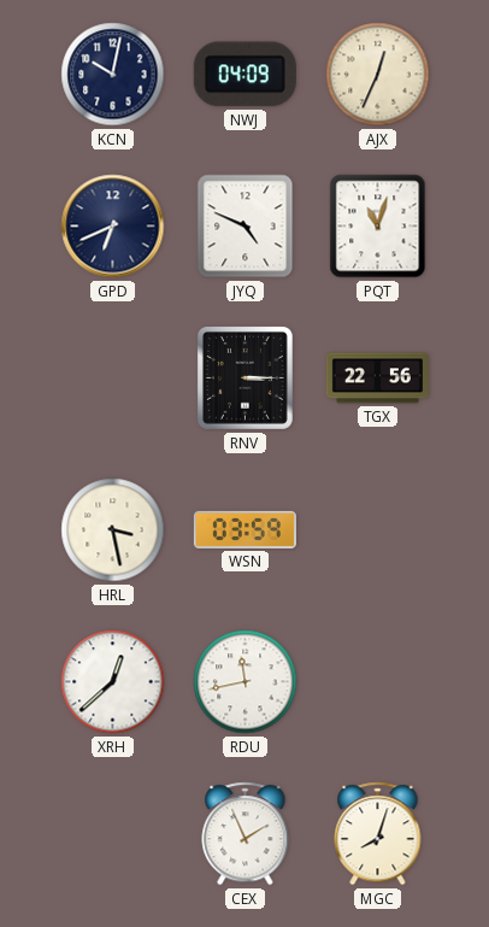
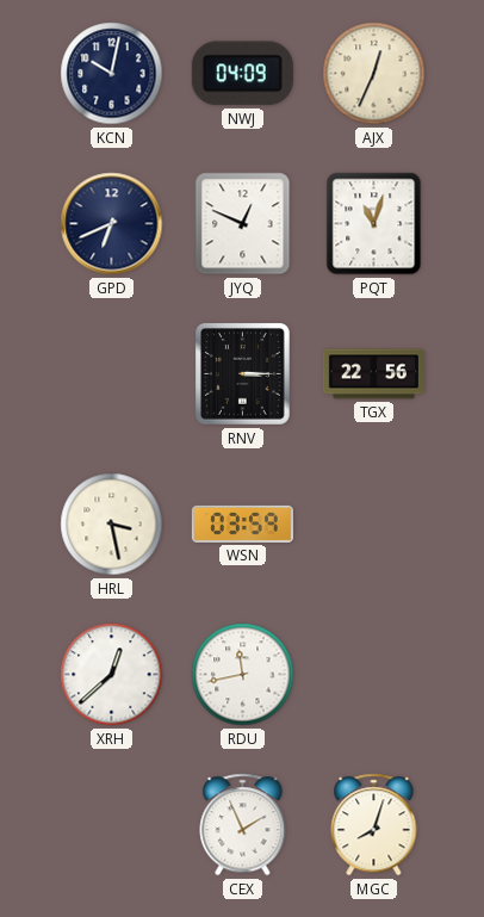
JYQ: 4:49 -> 12:49
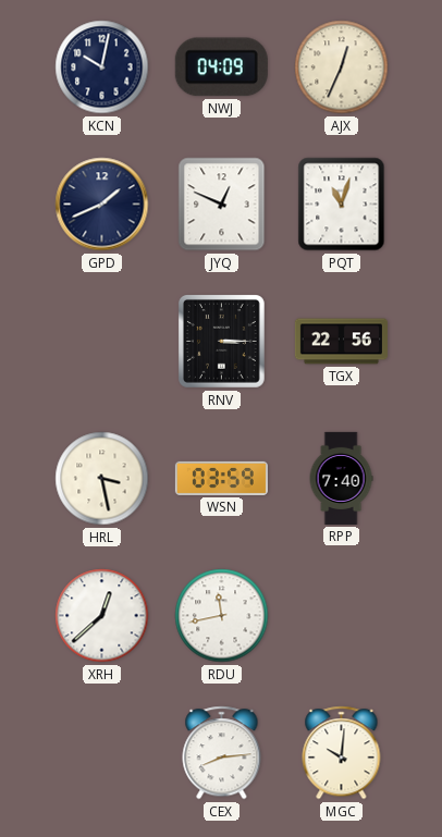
GPD: 6:41 -> 1:41
RPP: none -> 7:40
CEX: 1:56 -> 8:14
MGC: 8:03 -> 10:01
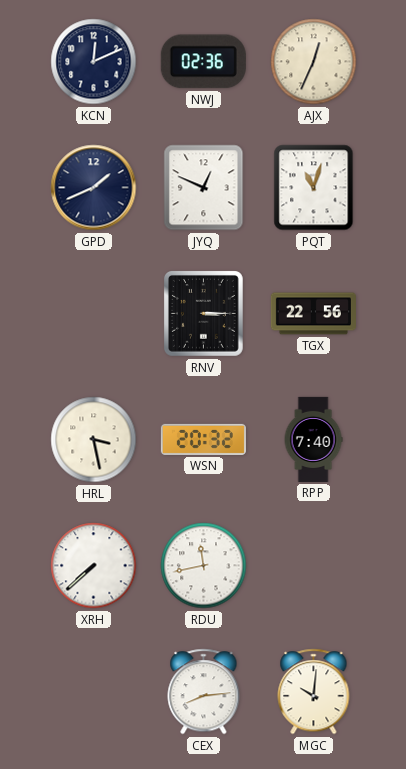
KCN: 10:02 -> 12:11
NWJ: 04:09 -> 02:36
WSN: 03:59 -> 20:32
XRH: 12:38 -> 7:38
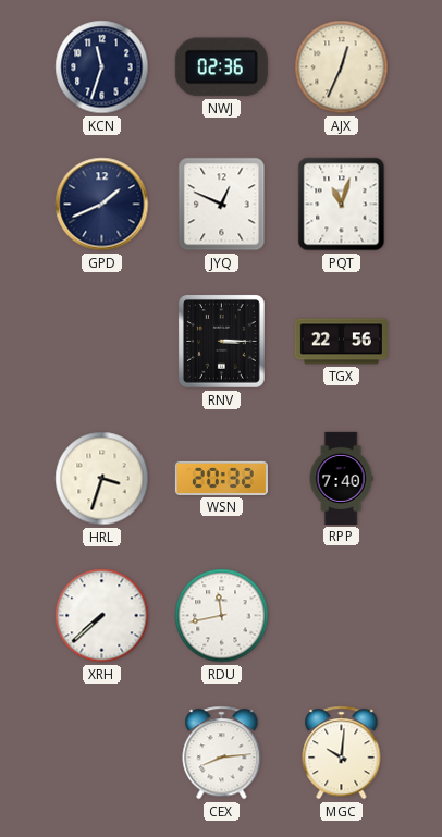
KCN: 12:11 -> 11:33
HRL: 3:28 -> 3:33
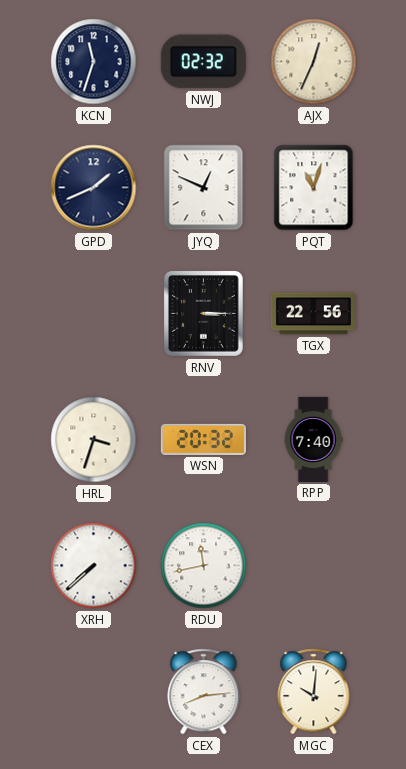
NWJ: 02:36 -> 02:32
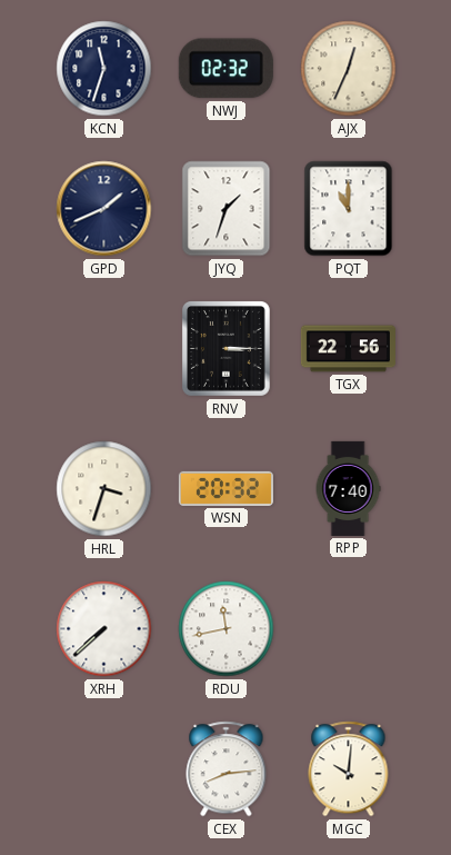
JYQ: 12:49 -> 1:33
PQT: 11:03 -> 11:00
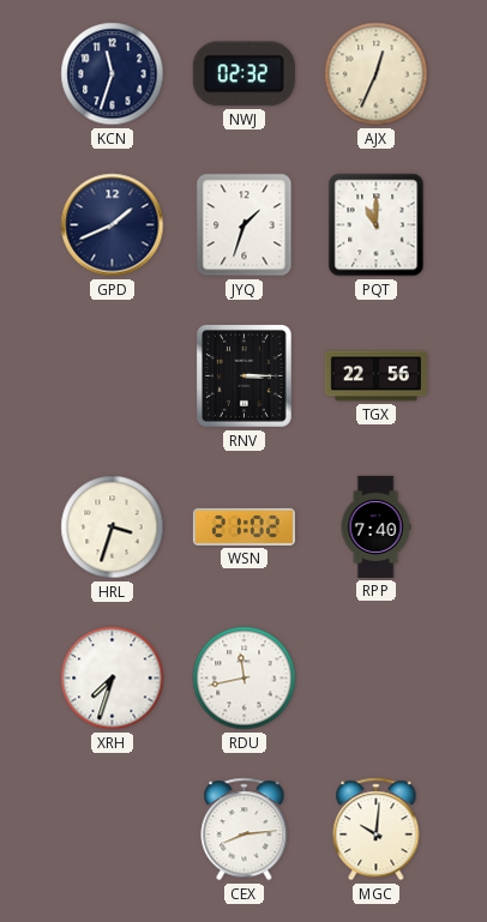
WSN: 20:32 -> 21:02
XRH: 7:38 -> 7:33
